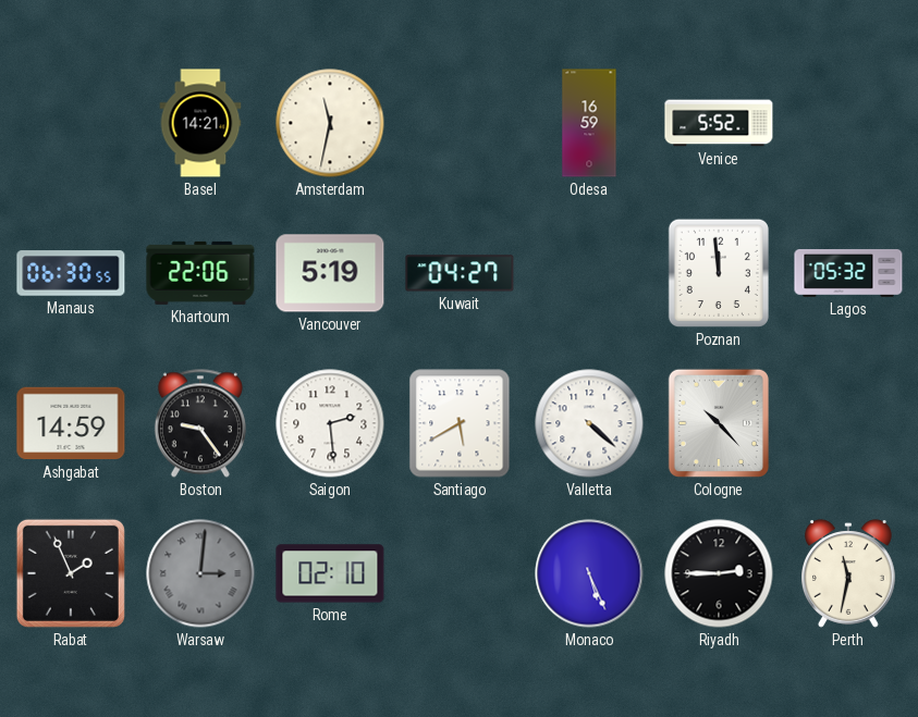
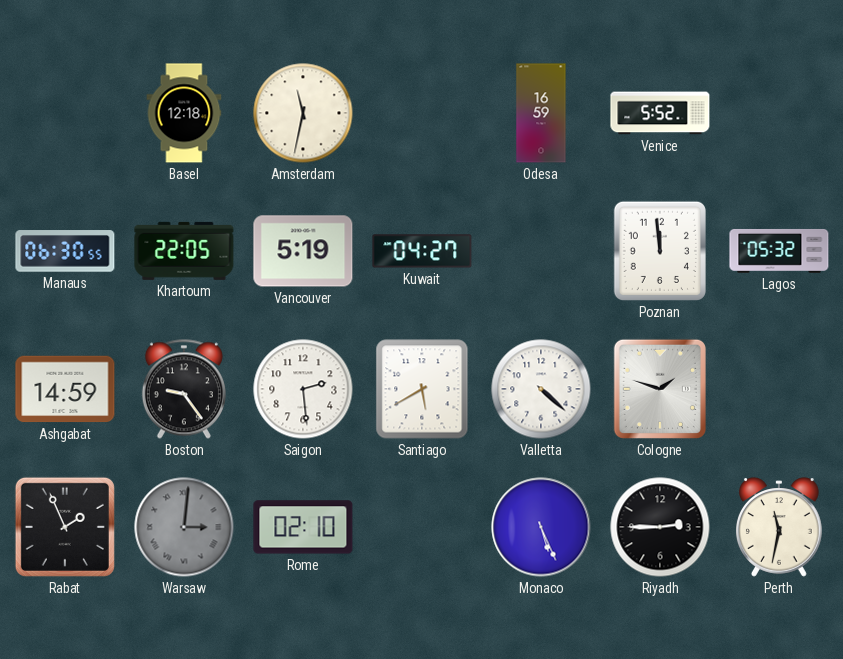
Basel: 14:21 -> 12:18
Khartoum: 22:06 -> 22:05
Cologne: 10:23 -> 1:48
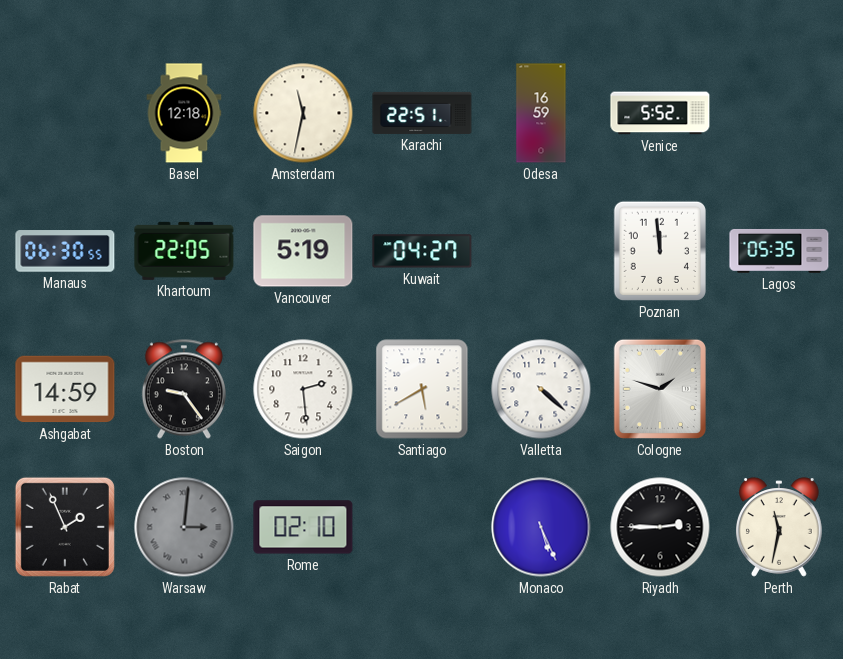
Karachi: none -> 22:51
Lagos: 05:32 -> 05:35
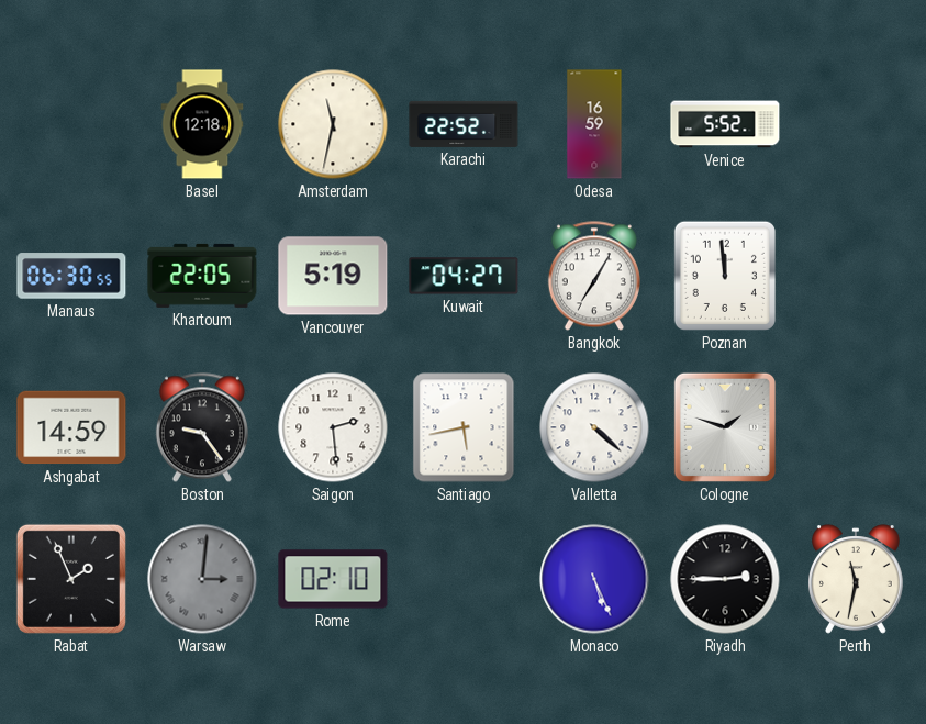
Karachi: 22:51 -> 22:52
Bangkok: none -> 7:05
Lagos: 05:35 -> none
Santiago: 5:40 -> 5:43
